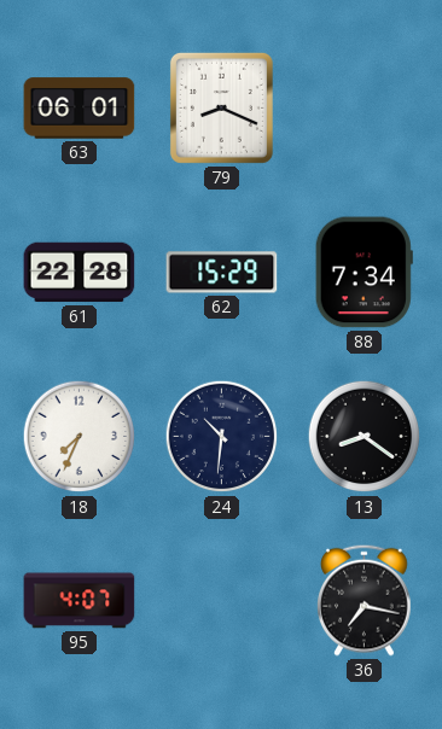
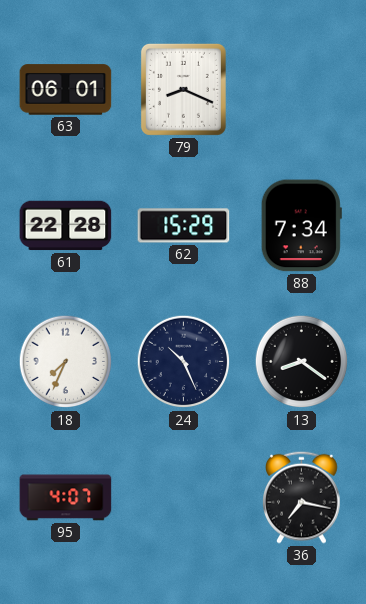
24: 10:31 -> 10:26
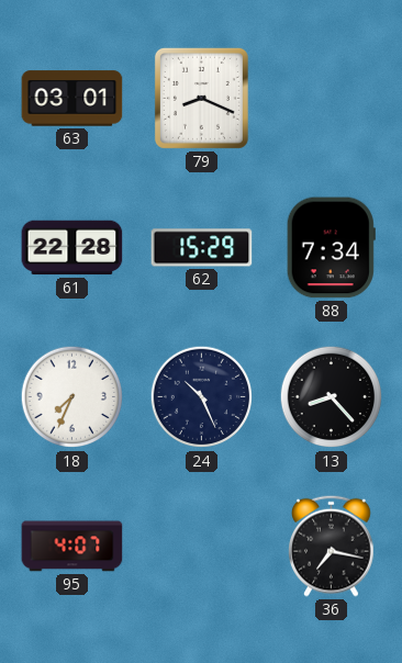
63: 06:01 -> 03:01
13: 8:21 -> 8:23
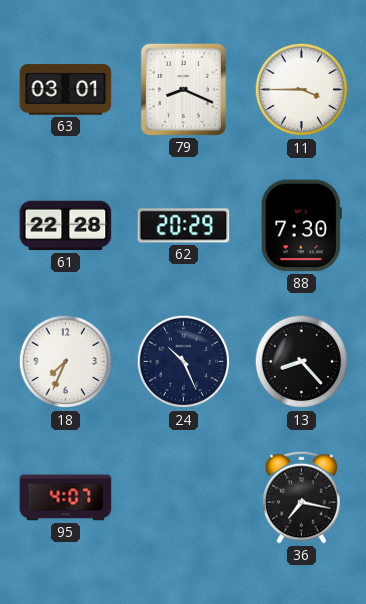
11: none -> 3:45
62: 15:29 -> 20:29
88: 7:34 -> 7:30
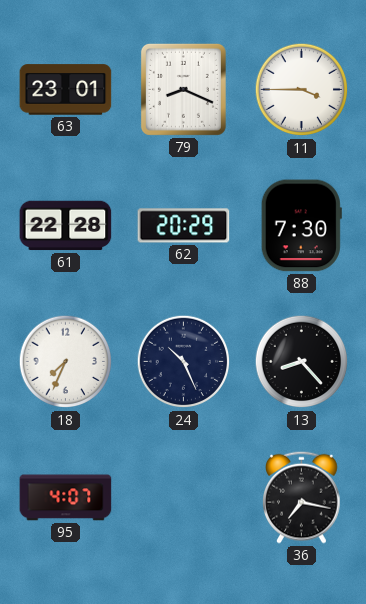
63: 03:01 -> 23:01
